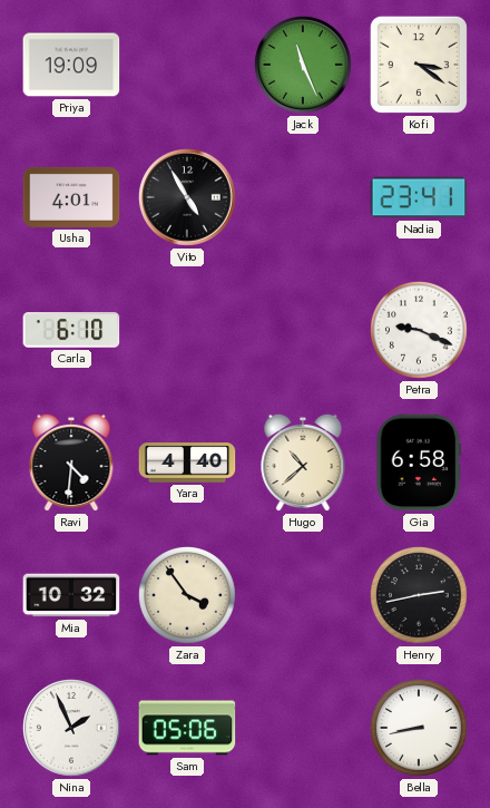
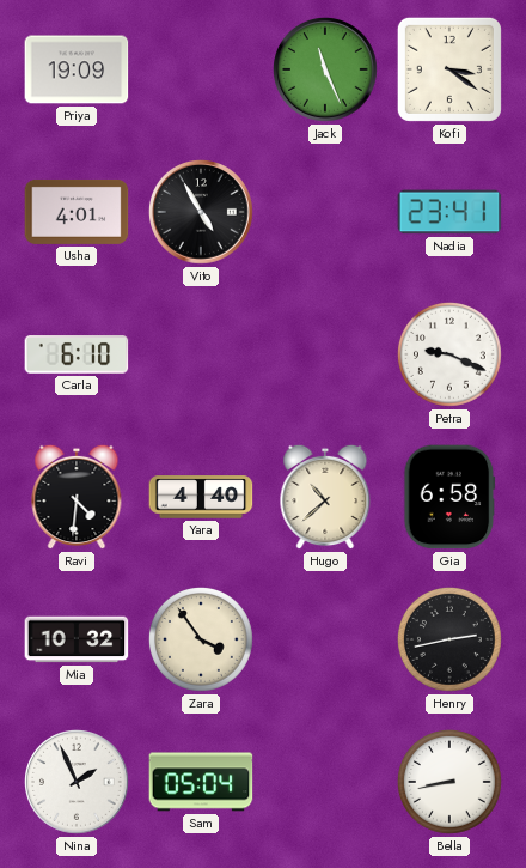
Sam: 05:06 -> 05:04
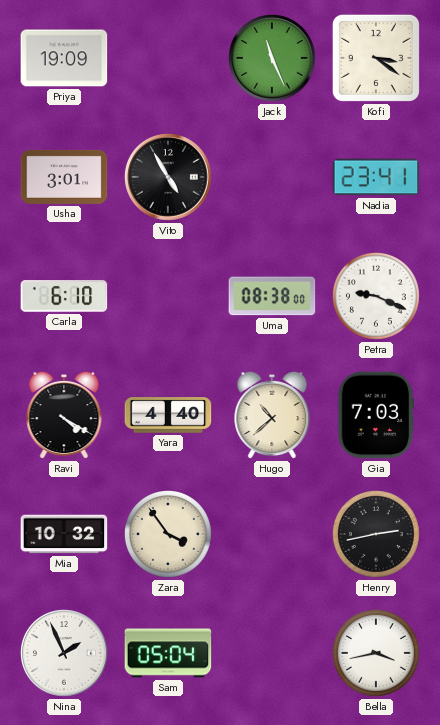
Usha: 4:01 -> 3:01
Uma: none -> 08:38
Ravi: 4:31 -> 4:20
Gia: 6:58 -> 7:03
Bella: 8:43 -> 3:43
